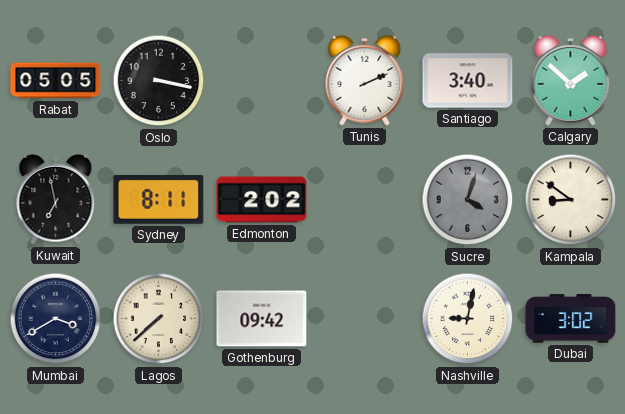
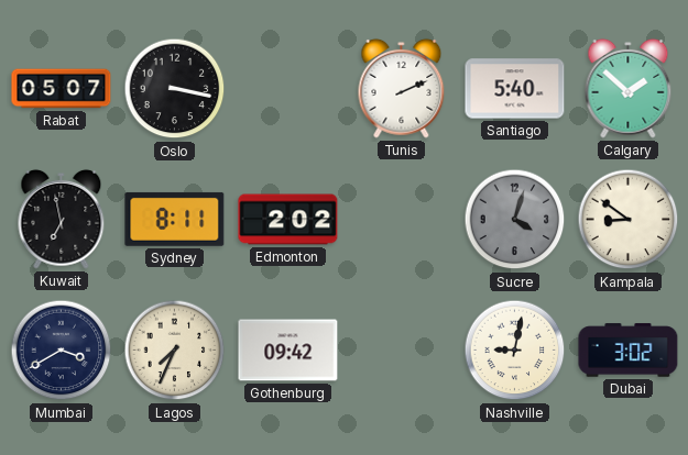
Rabat: 05:05 -> 05:07
Santiago: 3:40 -> 5:40
Lagos: 7:38 -> 7:34
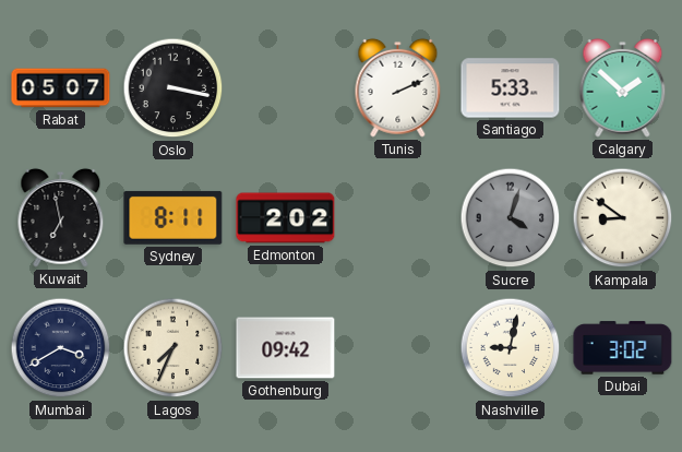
Santiago: 5:40 -> 5:33
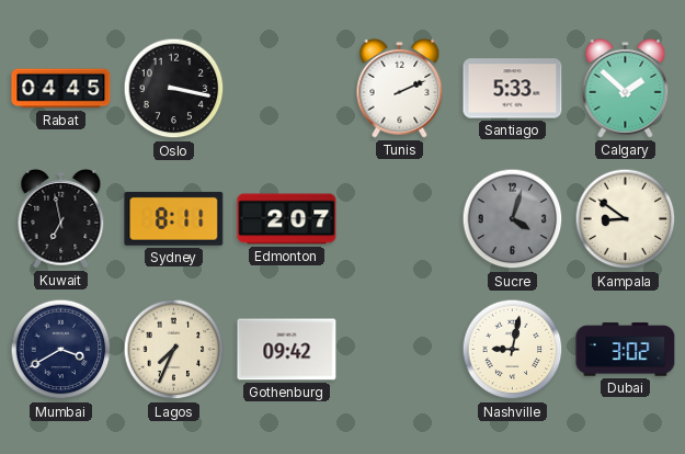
Rabat: 05:07 -> 04:45
Edmonton: 2:02 -> 2:07
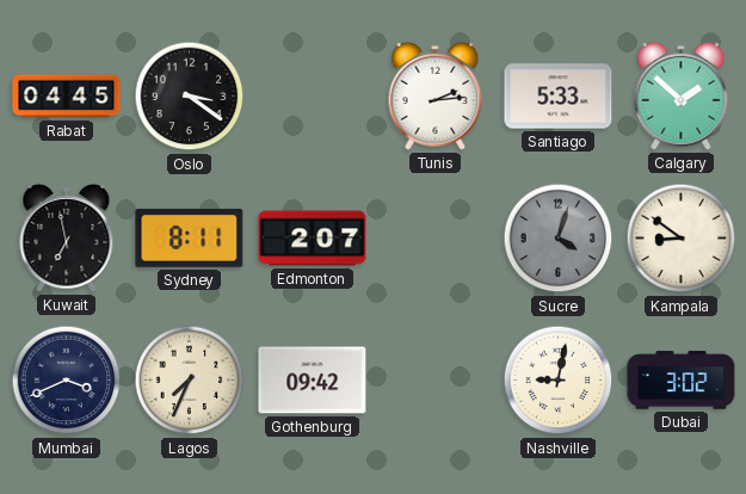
Oslo: 3:17 -> 3:21
Tunis: 2:11 -> 2:14
Mumbai: 3:40 -> 3:41
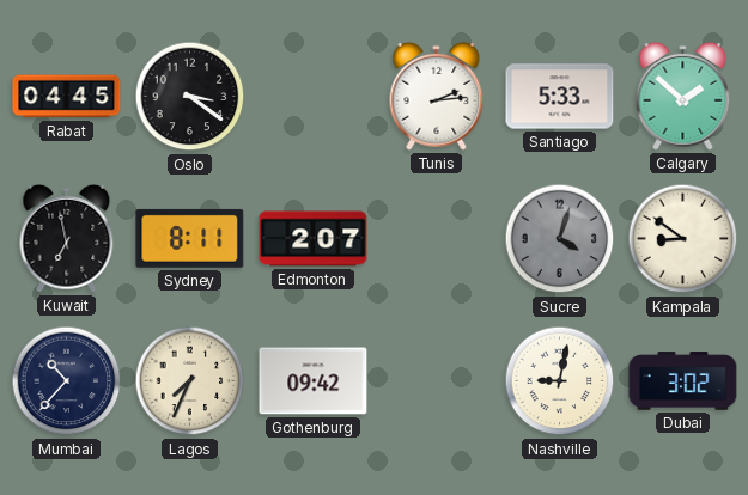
Mumbai: 3:41 -> 10:37
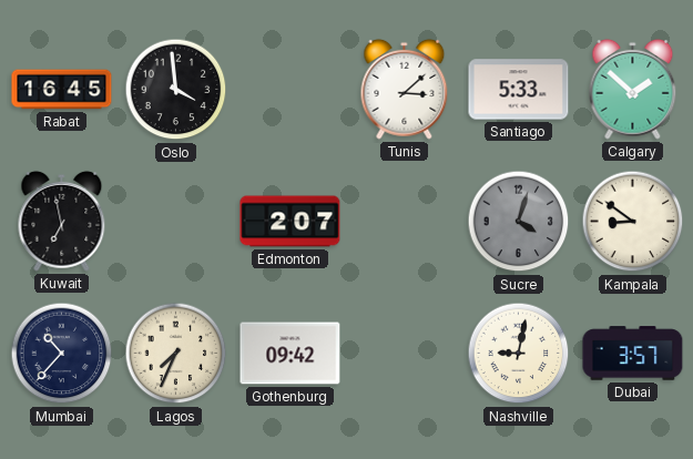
Rabat: 04:45 -> 16:45
Oslo: 3:21 -> 3:59
Tunis: 2:14 -> 3:08
Sydney: 8:11 -> none
Dubai: 3:02 -> 3:57
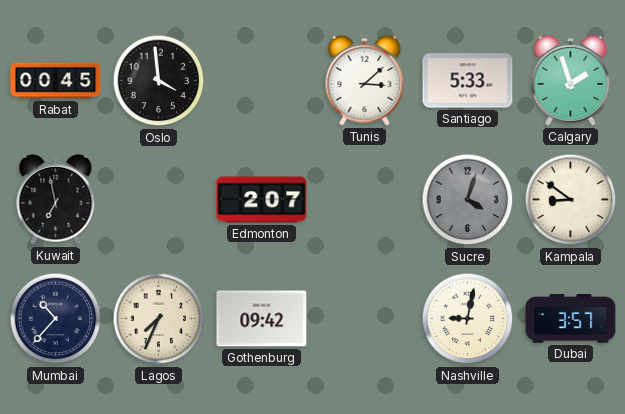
Rabat: 16:45 -> 00:45
Calgary: 1:52 -> 1:57
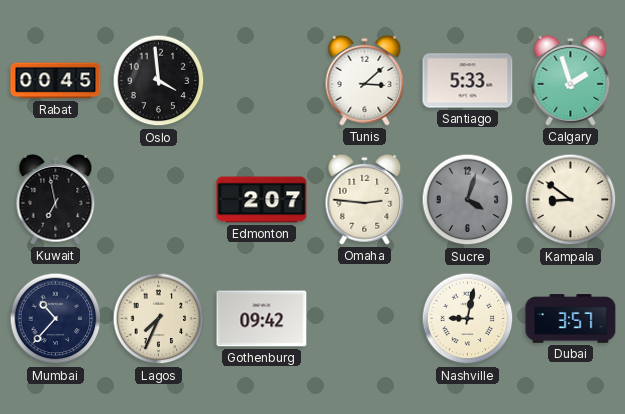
Omaha: none -> 2:46
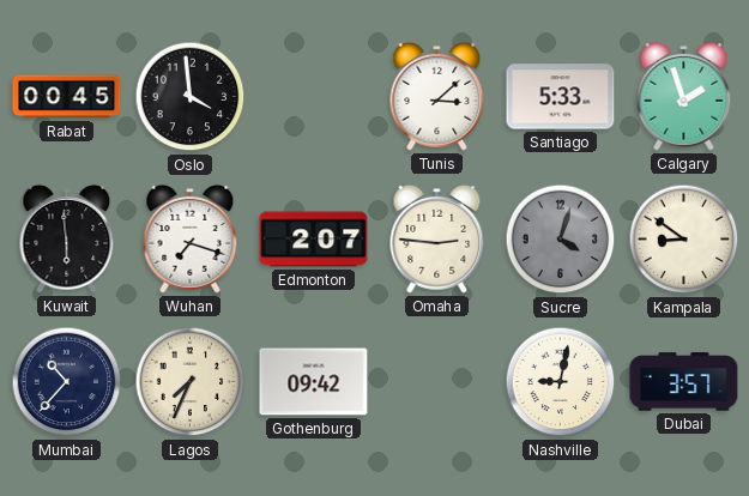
Kuwait: 6:58 -> 5:59
Wuhan: none -> 7:18
